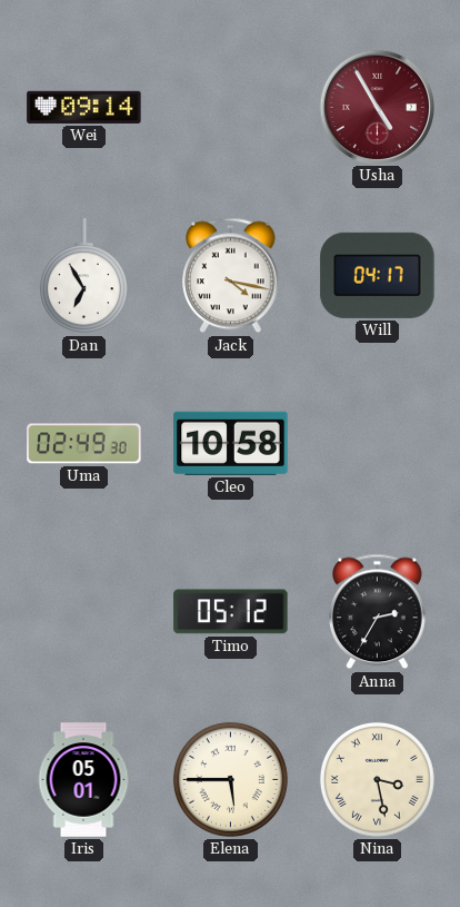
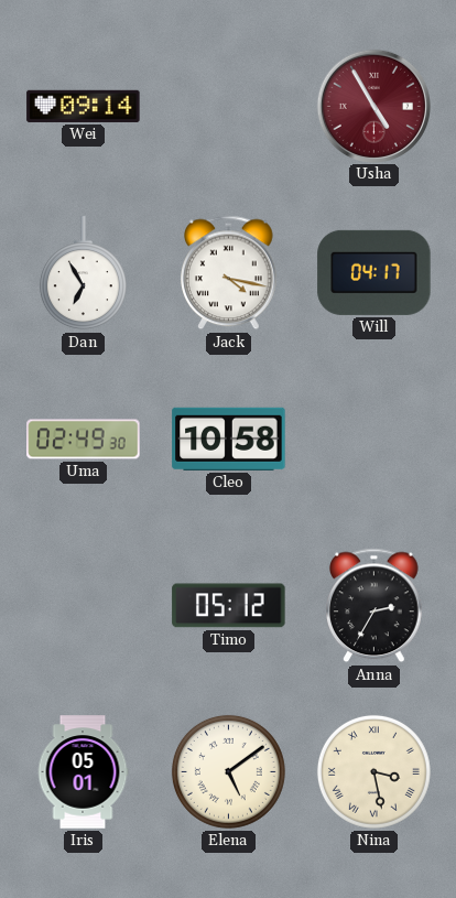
Elena: 5:45 -> 5:09
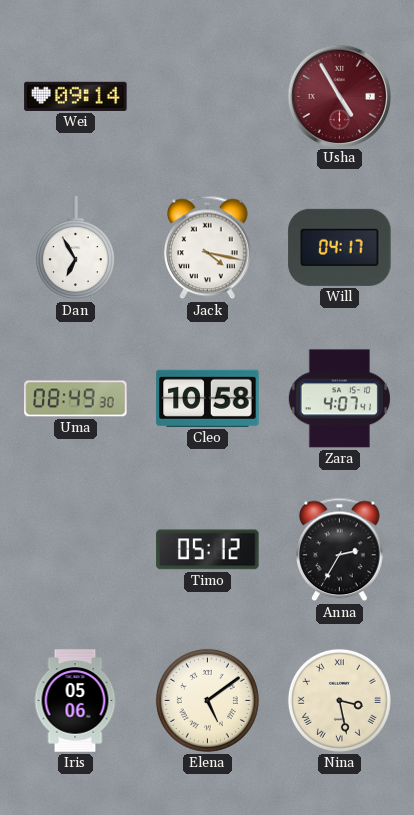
Uma: 02:49 -> 08:49
Zara: none -> 4:07
Iris: 05:01 -> 05:06
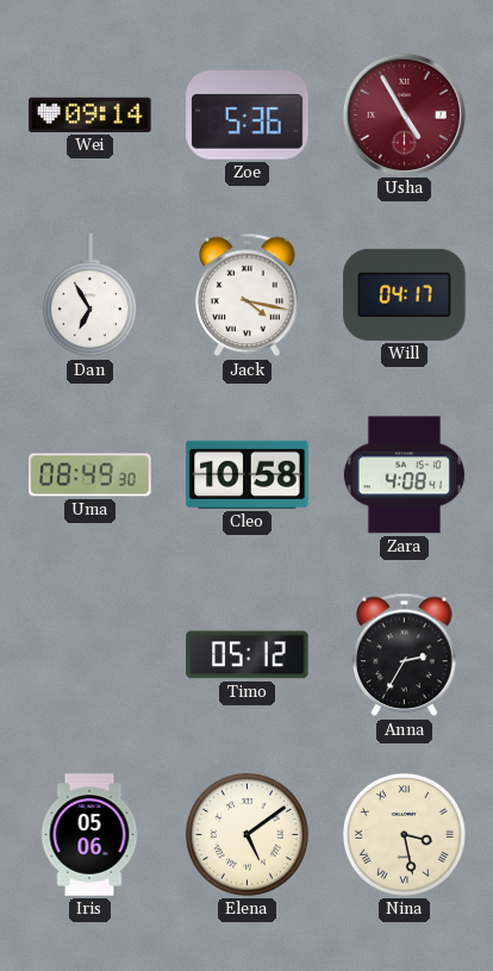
Zoe: none -> 5:36
Zara: 4:07 -> 4:08
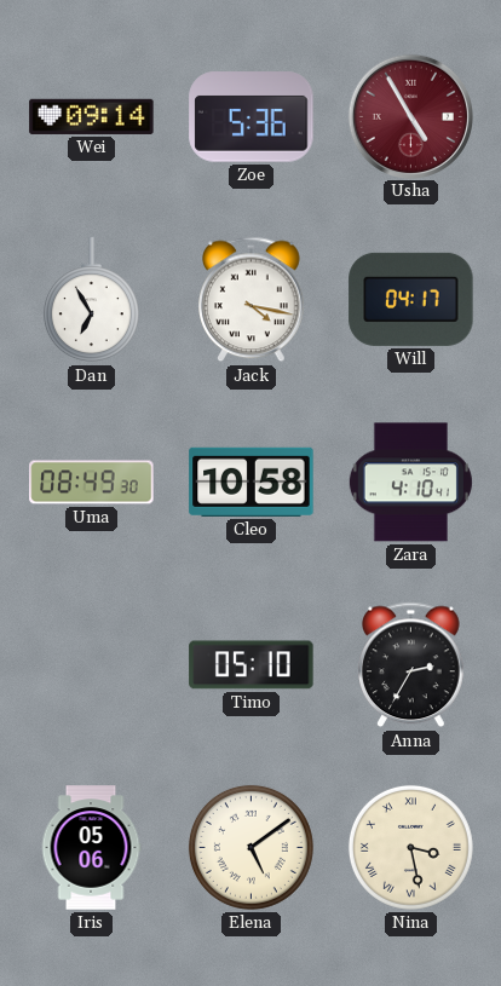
Zara: 4:08 -> 4:10
Timo: 05:12 -> 05:10
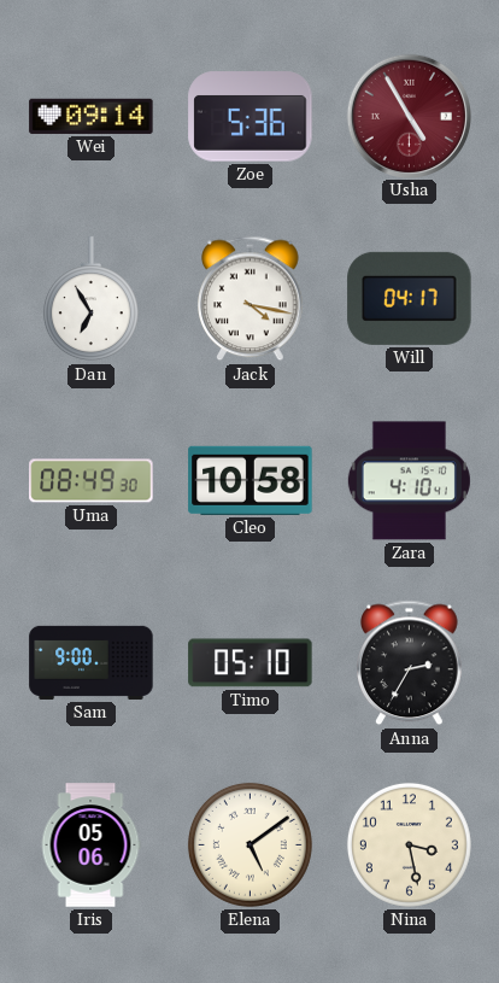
Sam: none -> 9:00
Nina numerals: Roman -> Arabic
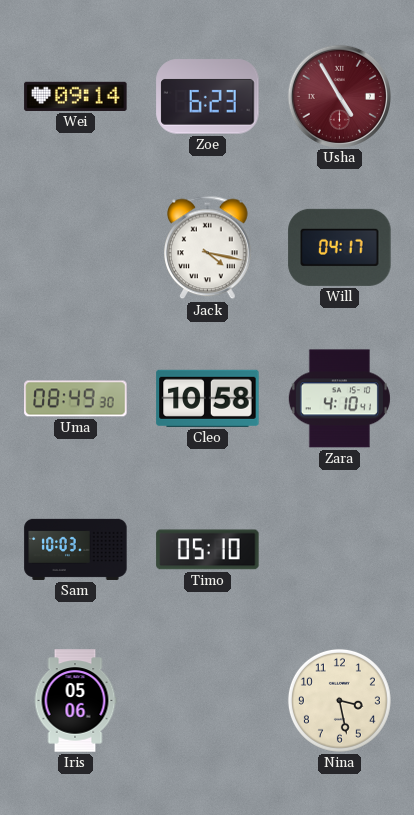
Zoe: 5:36 -> 6:23
Dan: 6:55 -> none
Sam: 9:00 -> 10:03
Anna: 2:35 -> none
Elena: 5:09 -> none
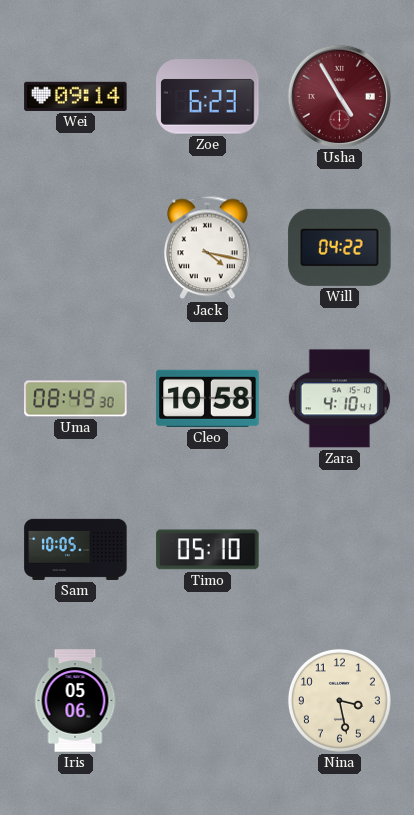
Will: 04:17 -> 04:22
Sam: 10:03 -> 10:05
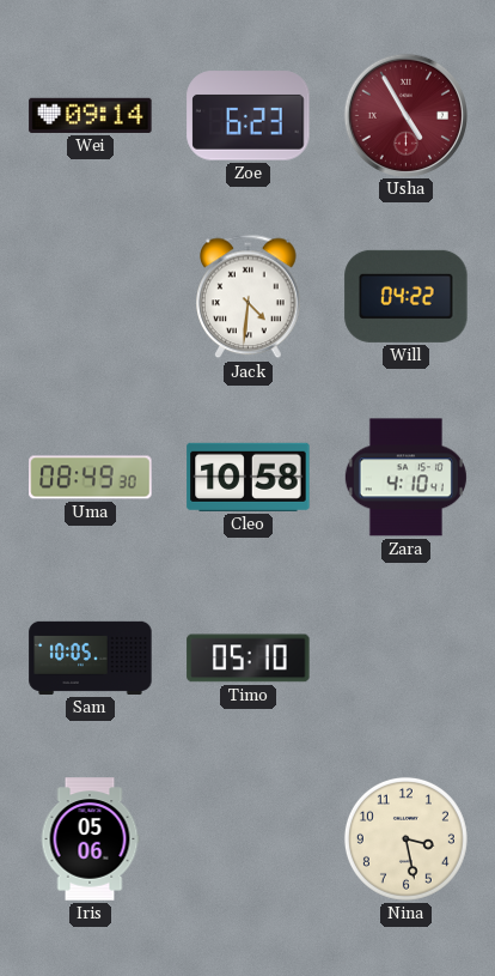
Jack: 4:17 -> 4:31
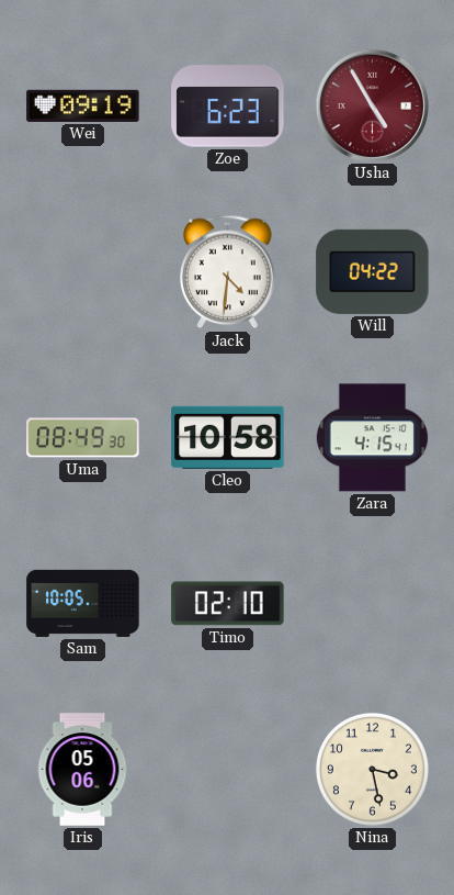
Wei: 09:14 -> 09:19
Zara: 4:10 -> 4:15
Timo: 05:10 -> 02:10
